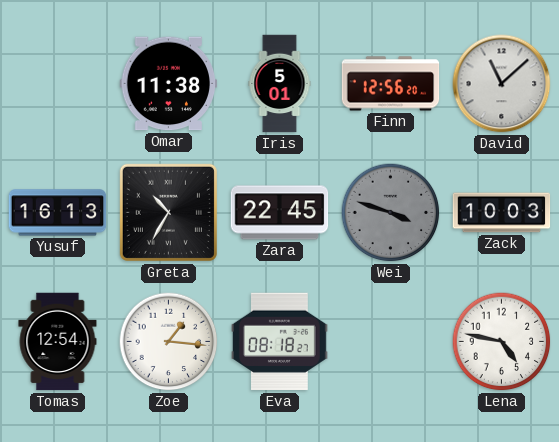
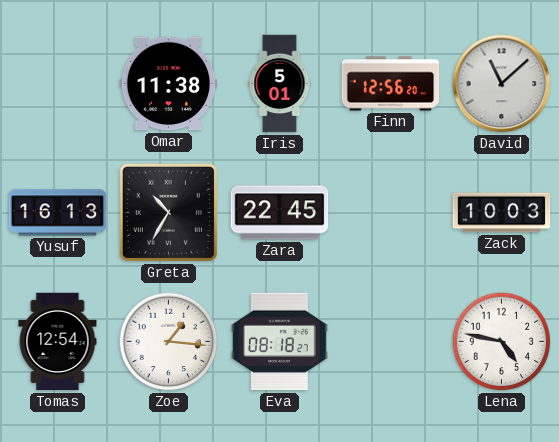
Wei: 3:48 -> none
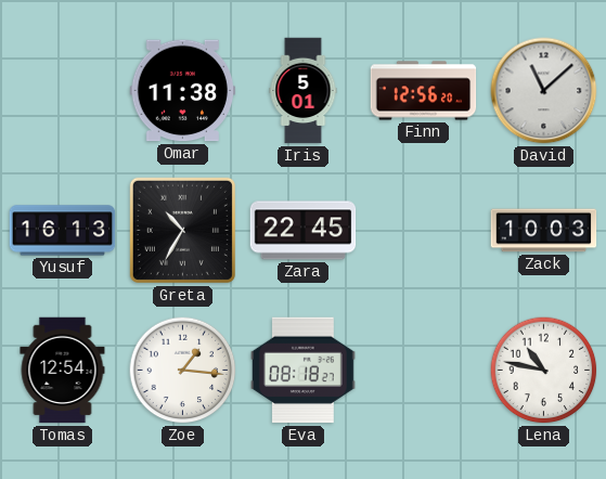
Lena: 4:47 -> 10:47
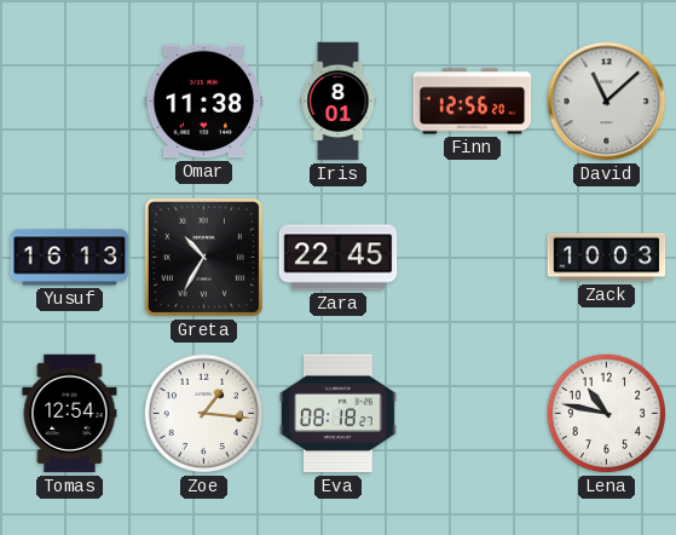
Iris: 5:01 -> 8:01
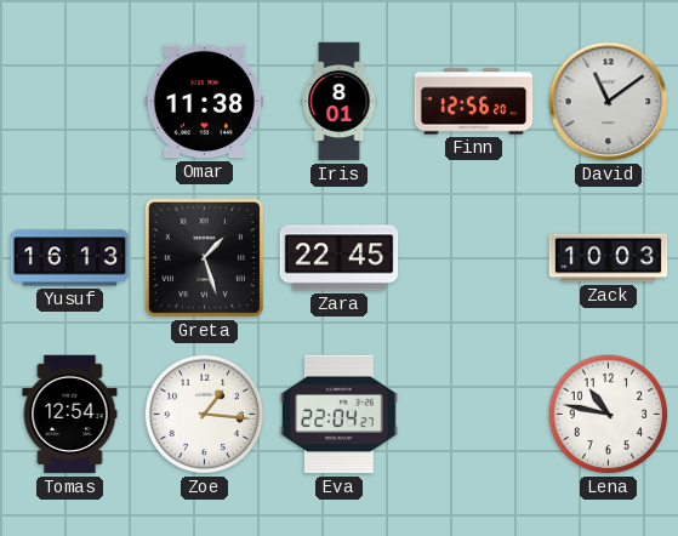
David: 11:08 -> 11:09
Greta: 10:35 -> 1:27
Eva: 08:18 -> 22:04
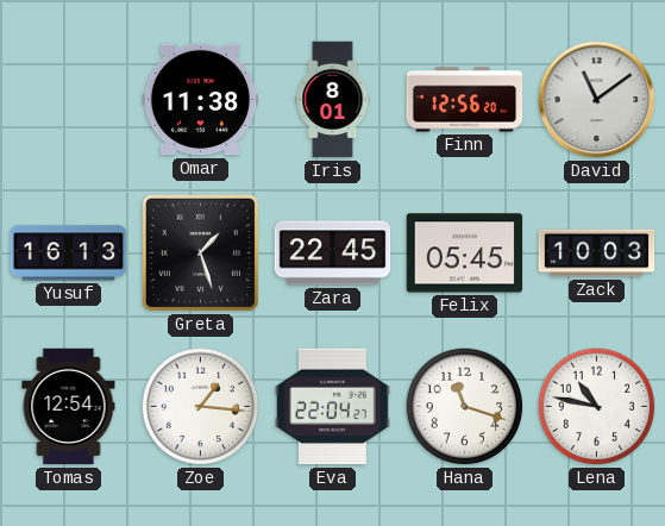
Felix: none -> 05:45
Hana: none -> 11:18
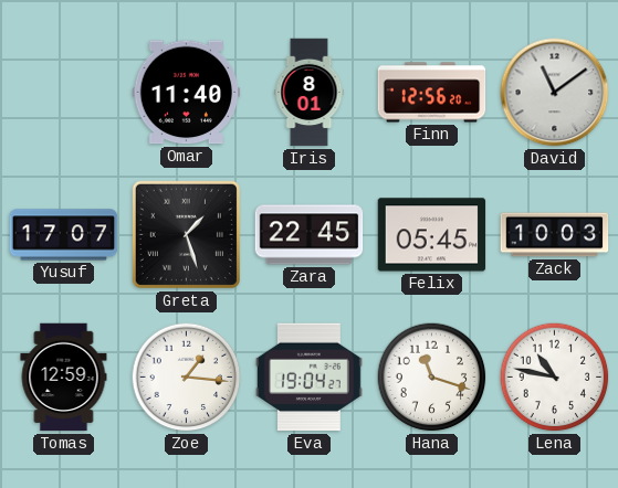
Omar: 11:38 -> 11:40
Yusuf: 16:13 -> 17:07
Tomas: 12:54 -> 12:59
Eva: 22:04 -> 19:04
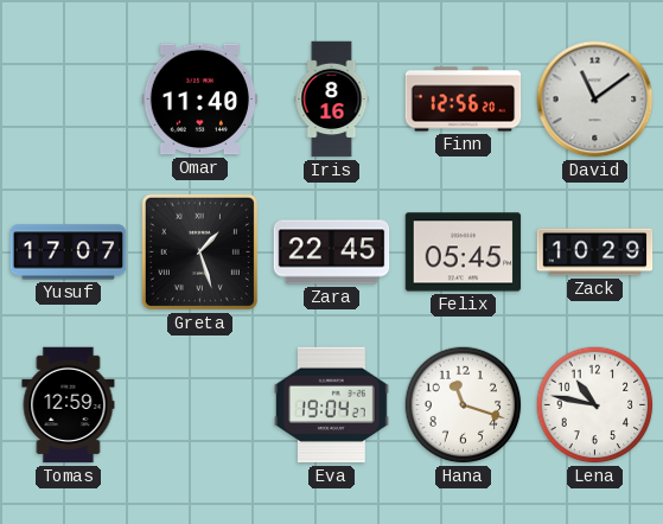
Iris: 8:01 -> 8:16
Zack: 10:03 -> 10:29
Zoe: 1:16 -> none
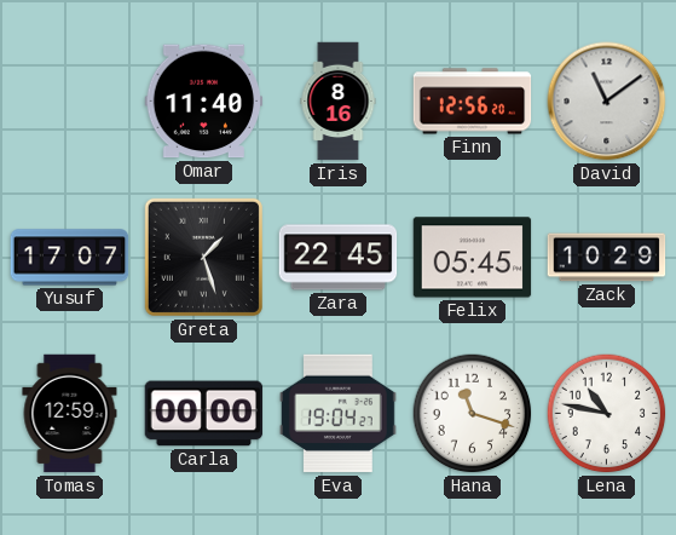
Carla: none -> 00:00
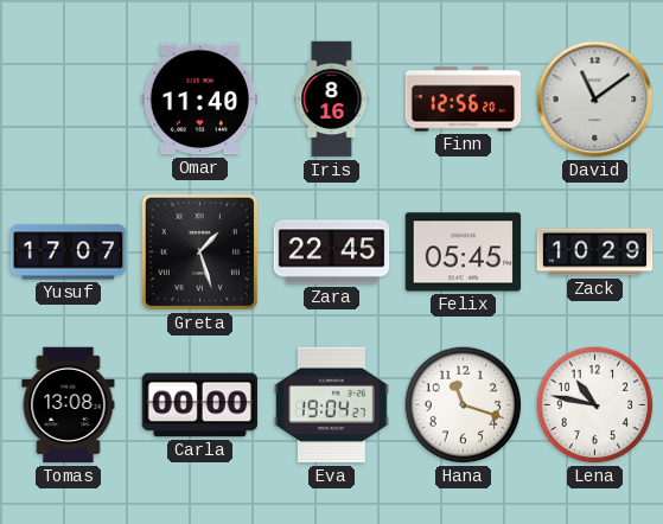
Tomas: 12:59 -> 13:08
